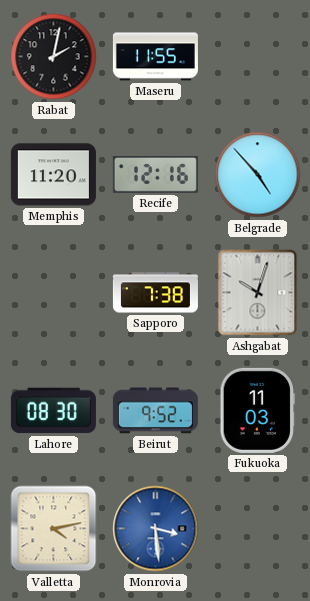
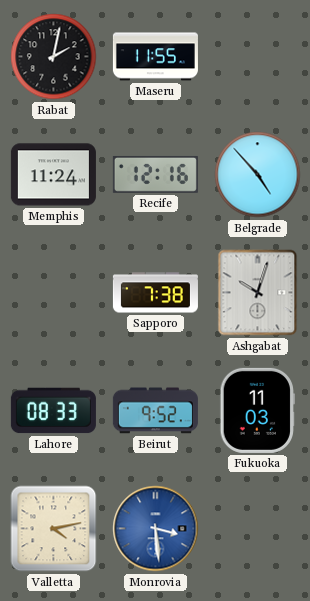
Memphis: 11:20 -> 11:24
Lahore: 08:30 -> 08:33
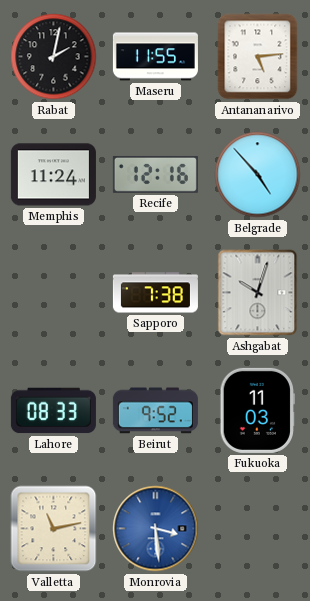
Antananarivo: none -> 5:14
Valletta: 4:13 -> 11:13
